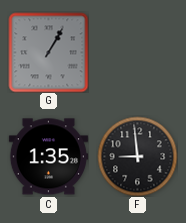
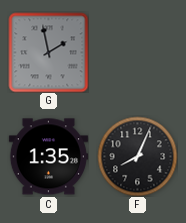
G: 1:05 -> 1:58
F: 8:59 -> 8:04
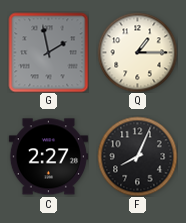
Q: none -> 1:15
C: 1:35 -> 2:27
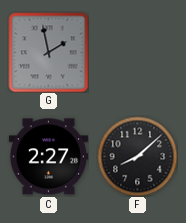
Q: 1:15 -> none
F: 8:04 -> 8:08
